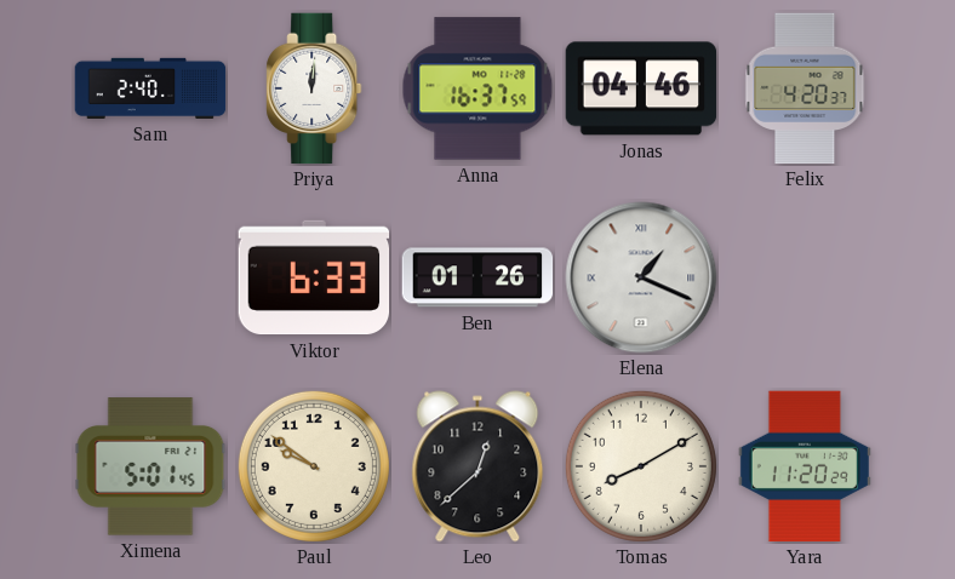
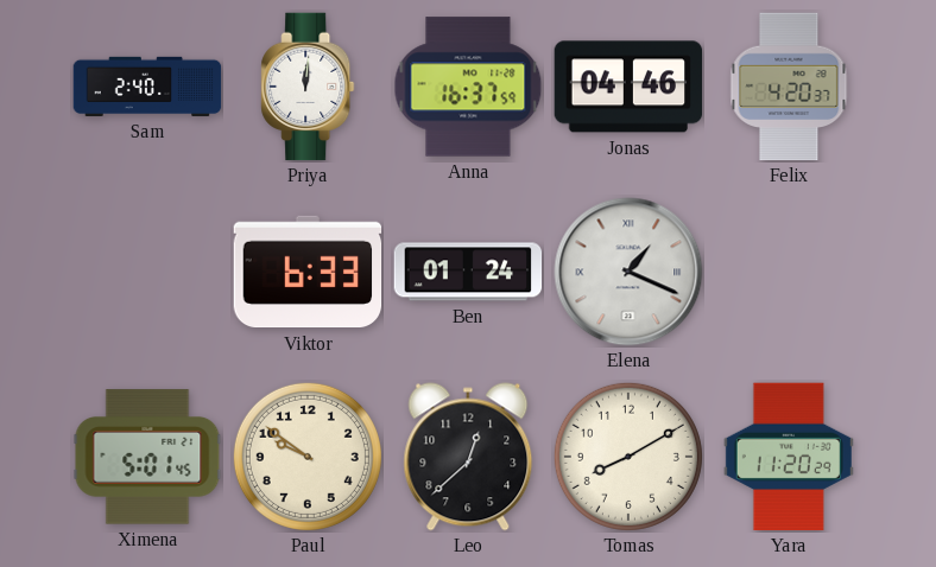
Ben: 01:26 -> 01:24
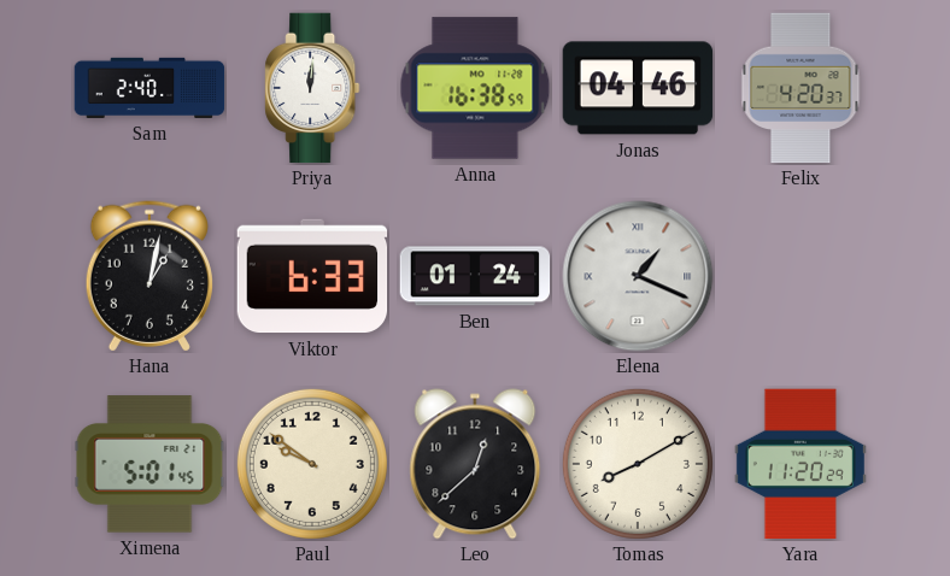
Anna: 16:37 -> 16:38
Hana: none -> 1:02
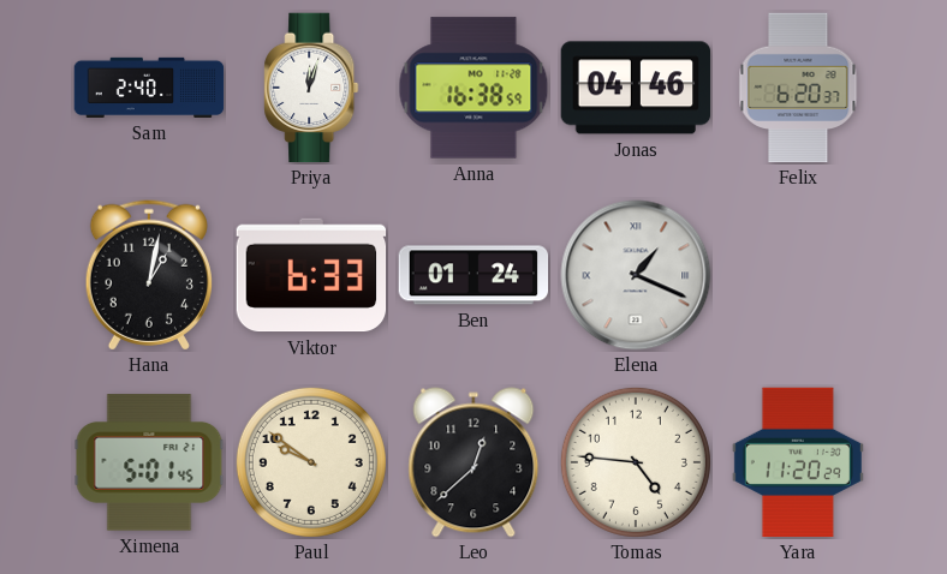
Priya: 12:01 -> 12:03
Felix: 4:20 -> 6:20
Tomas: 8:10 -> 4:46
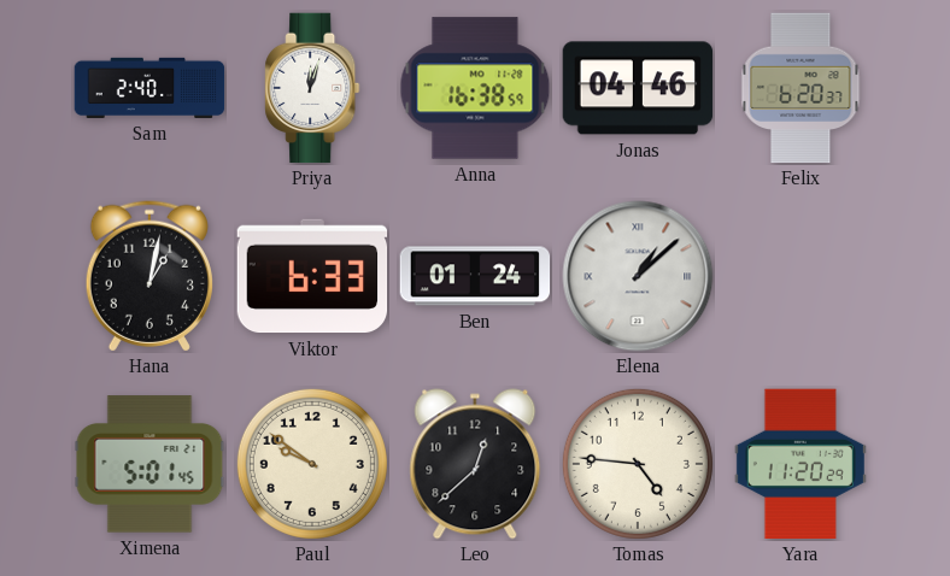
Elena: 1:19 -> 1:08
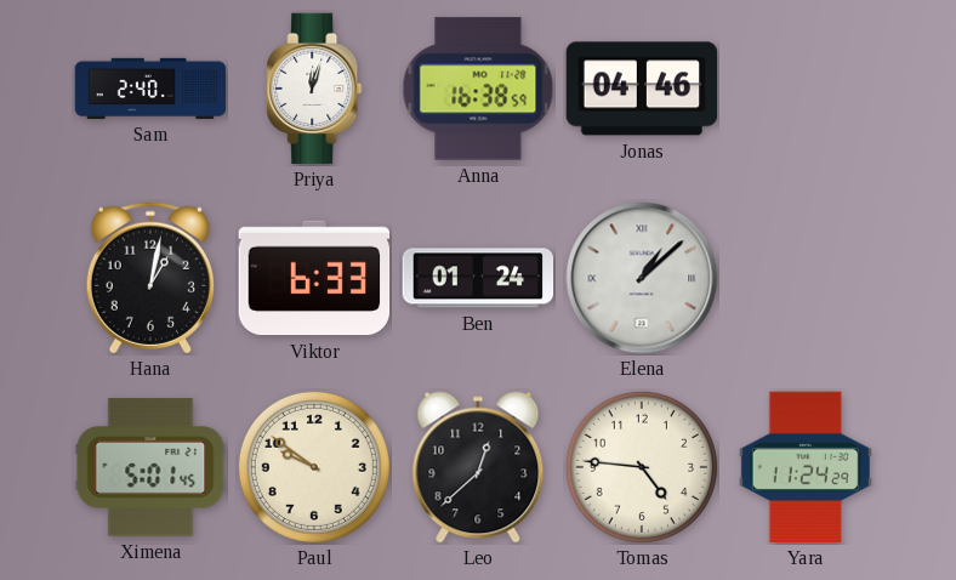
Felix: 6:20 -> none
Yara: 11:20 -> 11:24
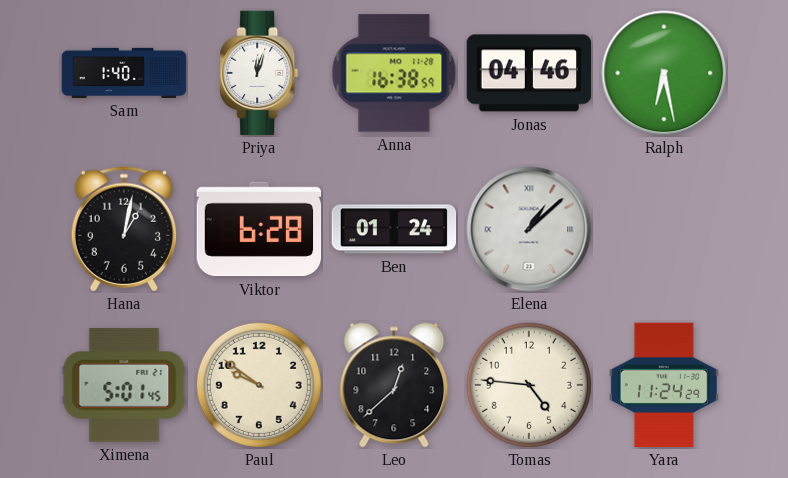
Sam: 2:40 -> 1:40
Ralph: none -> 6:28
Viktor: 6:33 -> 6:28
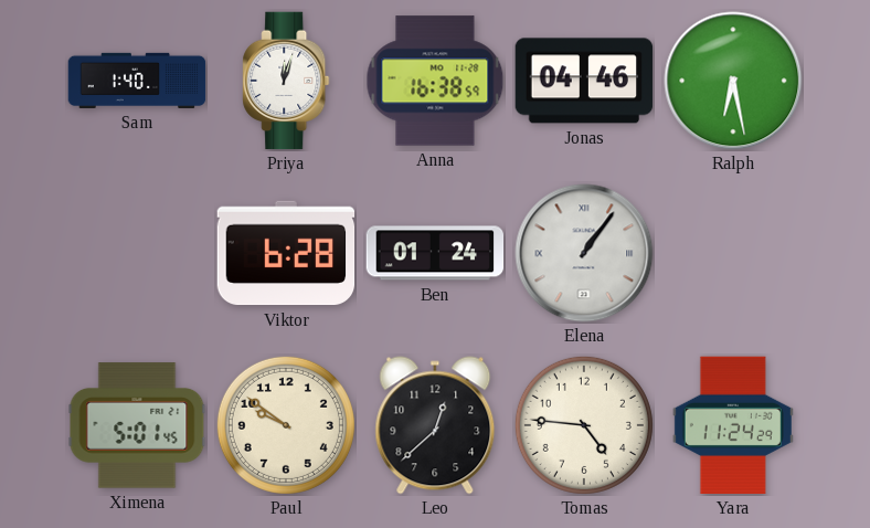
Hana: 1:02 -> none
Elena: 1:08 -> 1:06
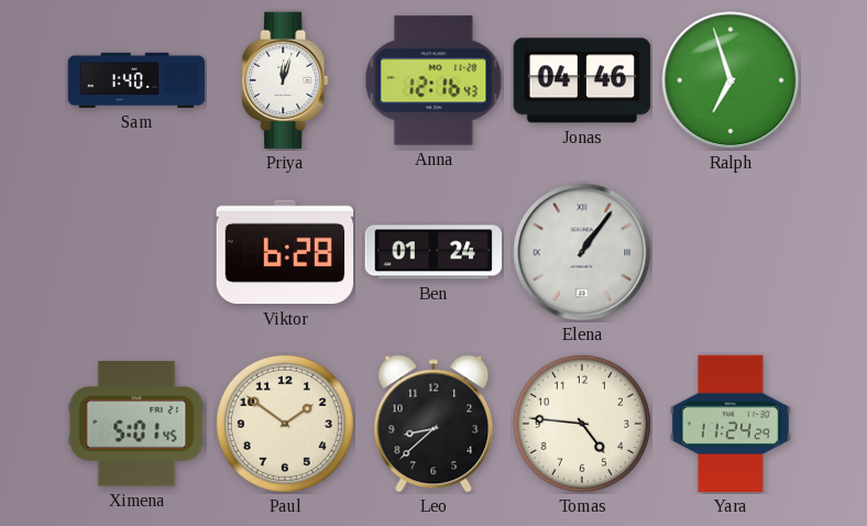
Anna: 16:38 -> 12:16
Ralph: 6:28 -> 6:57
Paul: 9:51 -> 1:51
Leo: 12:38 -> 8:38
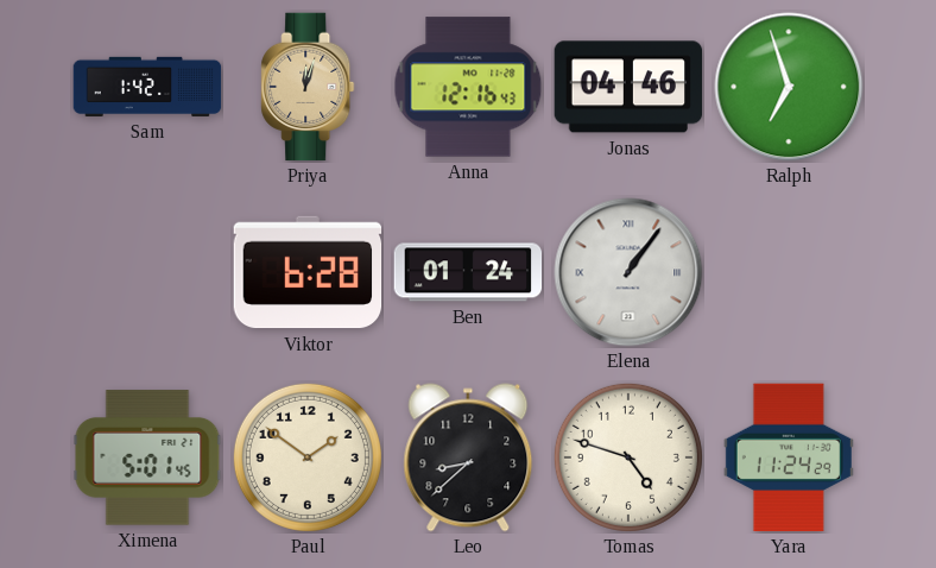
Sam: 1:40 -> 1:42
Priya dial: white -> champagne
Tomas: 4:46 -> 4:48
